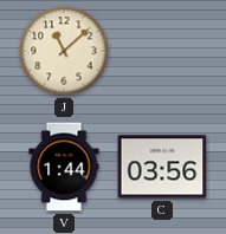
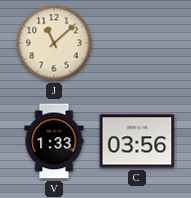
V: 1:44 -> 1:33
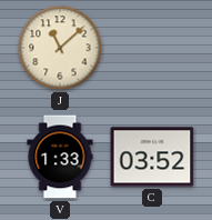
C: 03:56 -> 03:52
